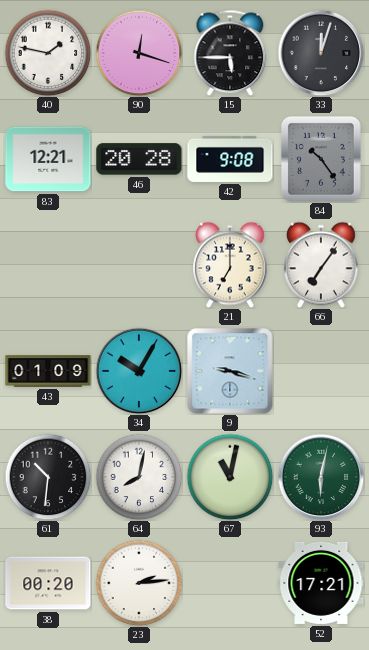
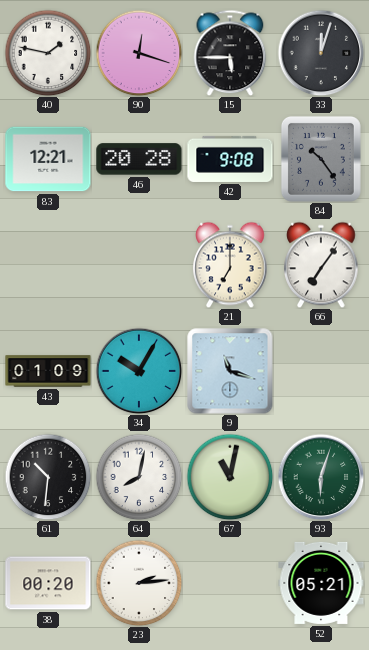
9: 9:18 -> 11:18
93: 6:02 -> 6:03
52: 17:21 -> 05:21
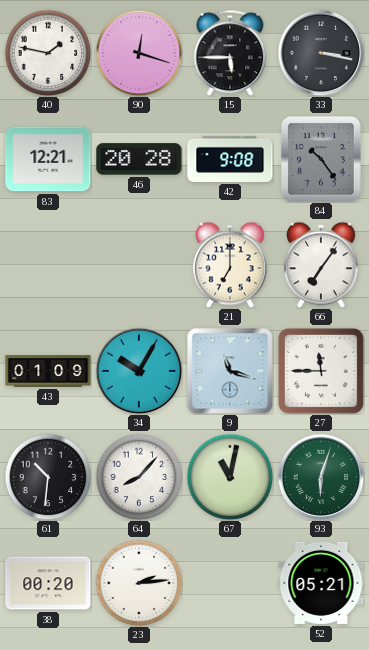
33: 12:03 -> 3:17
27: none -> 11:45
64: 8:02 -> 8:07
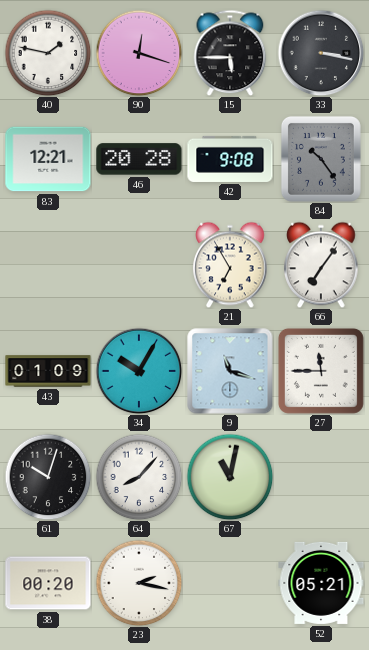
21: 7:00 -> 6:55
61: 10:31 -> 10:03
93: 6:03 -> none
23: 2:14 -> 2:17
